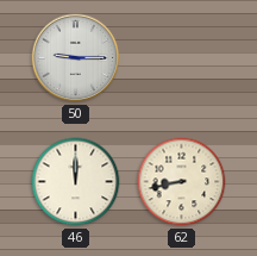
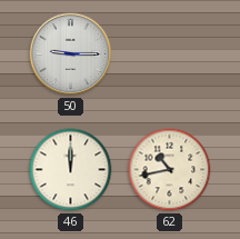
62: 8:43 -> 10:43
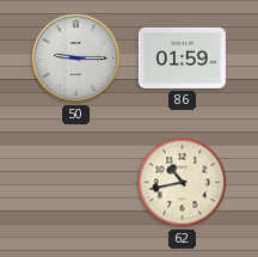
86: none -> 01:59
46: 12:00 -> none
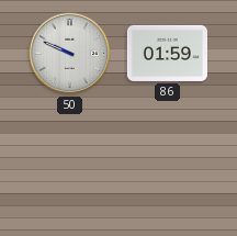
50: 9:15 -> 9:49
62: 10:43 -> none
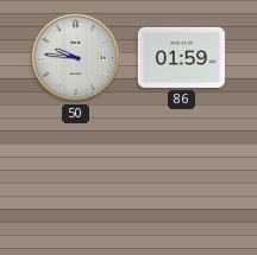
50: 9:49 -> 9:46
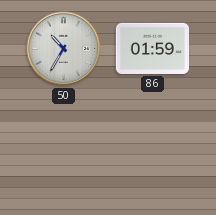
50: 9:46 -> 10:35
